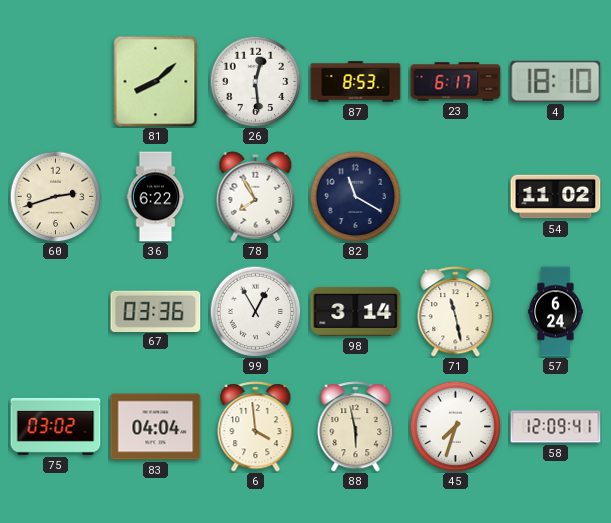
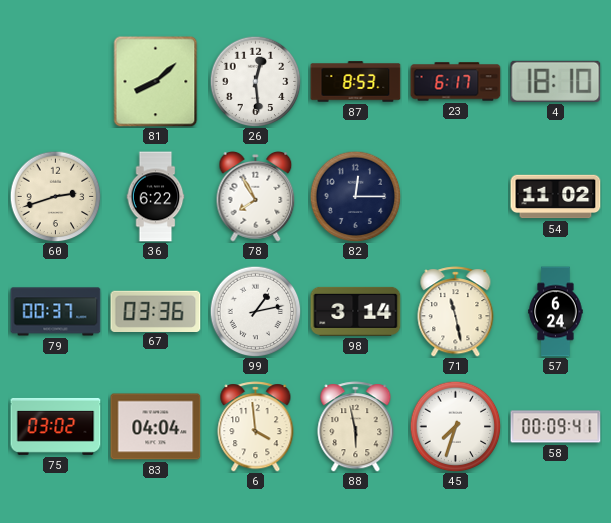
82: 11:20 -> 12:15
79: none -> 00:37
99: 12:55 -> 1:13
58: 12:09 -> 00:09
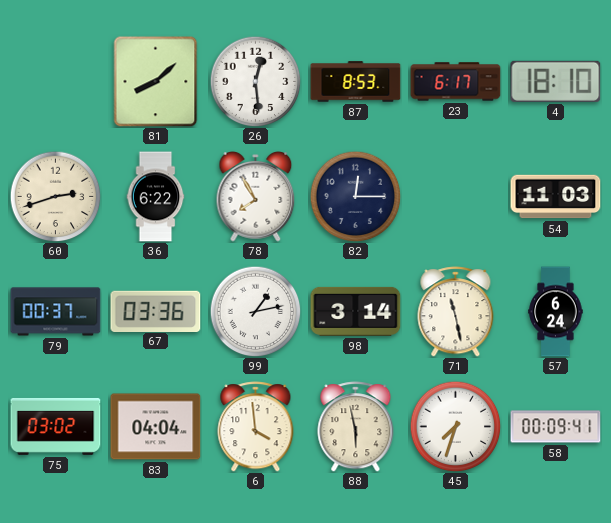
54: 11:02 -> 11:03
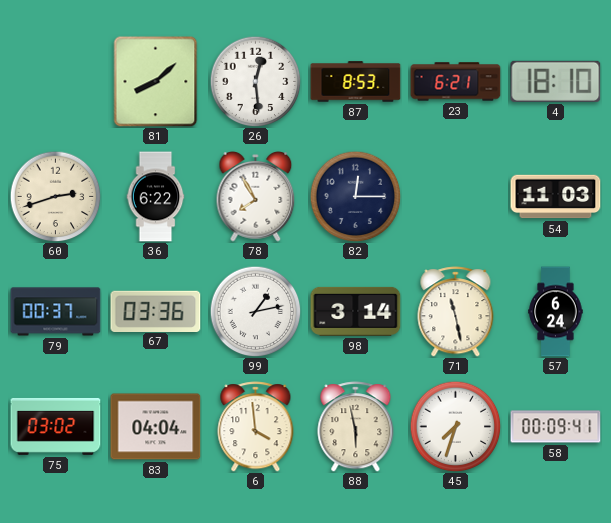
23: 6:17 -> 6:21
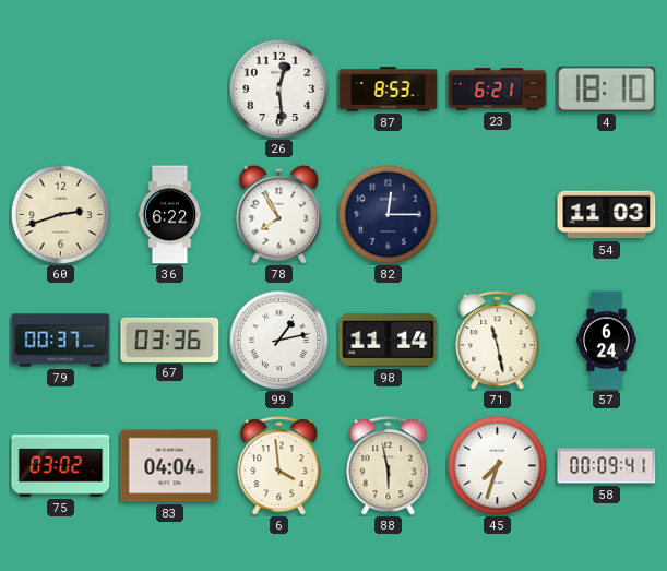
81: 8:08 -> none
98: 3:14 -> 11:14
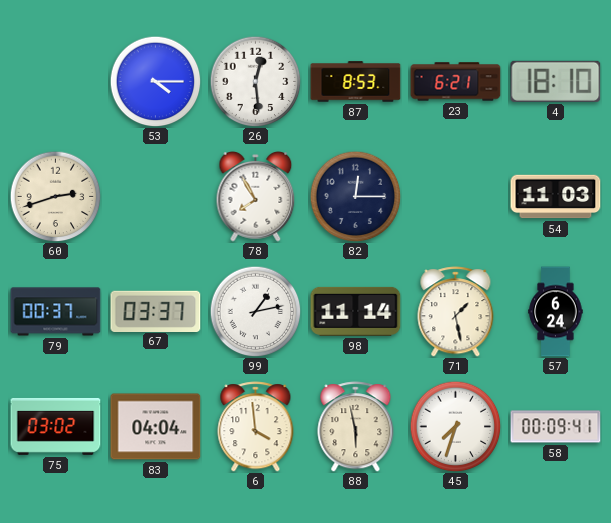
53: none -> 4:15
36: 6:22 -> none
67: 03:36 -> 03:37
71: 11:28 -> 1:28
